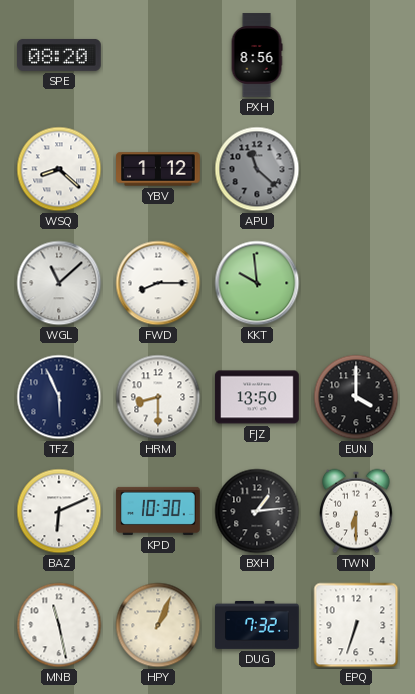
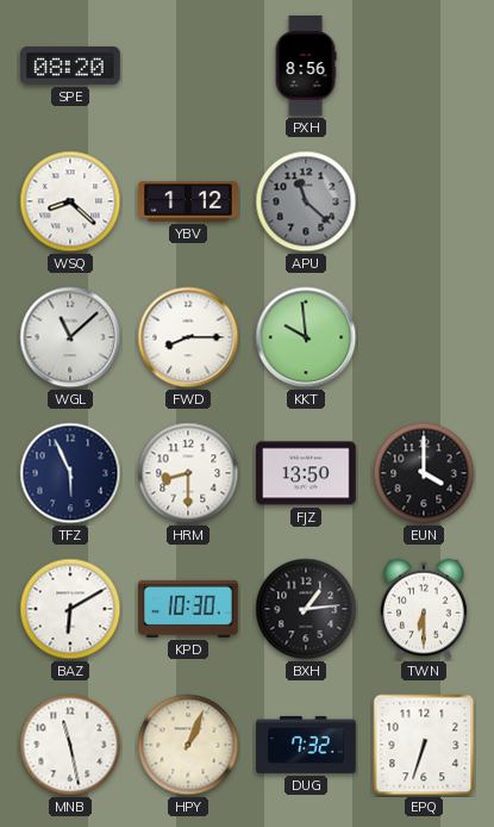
BAZ: 6:11 -> 6:10
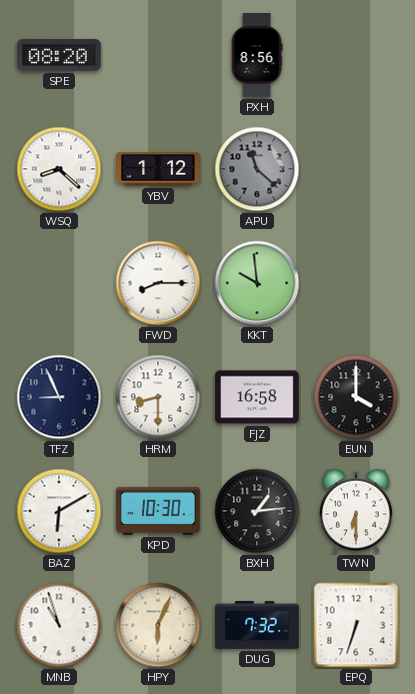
WGL: 11:08 -> none
TFZ: 5:56 -> 8:56
FJZ: 13:50 -> 16:58
MNB: 11:28 -> 10:57
HPY: 1:04 -> 6:04
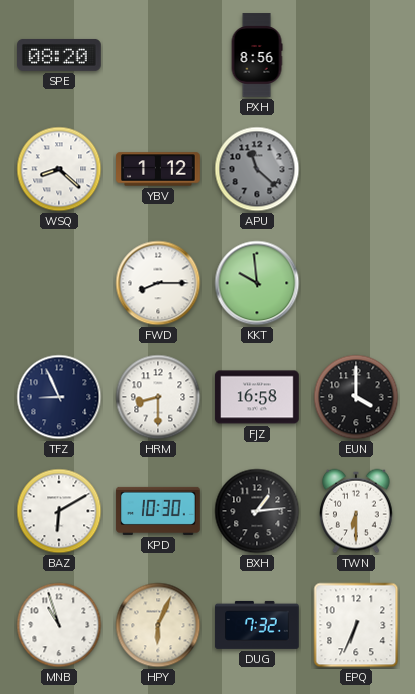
EPQ: 6:33 -> 6:34
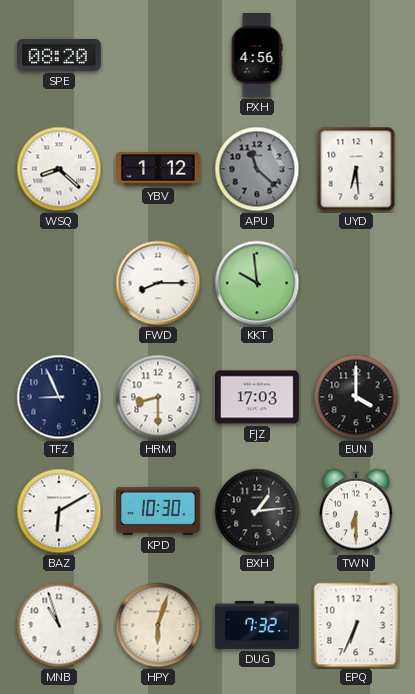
PXH: 8:56 -> 4:56
UYD: none -> 6:29
FJZ: 16:58 -> 17:03
HPY: 6:04 -> 6:03
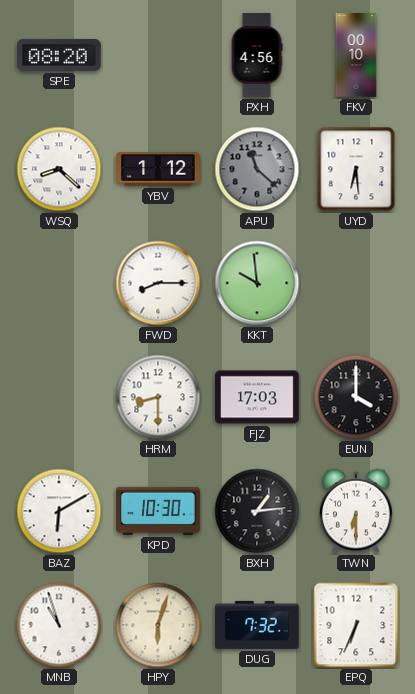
FKV: none -> 00:10
TFZ: 8:56 -> none
